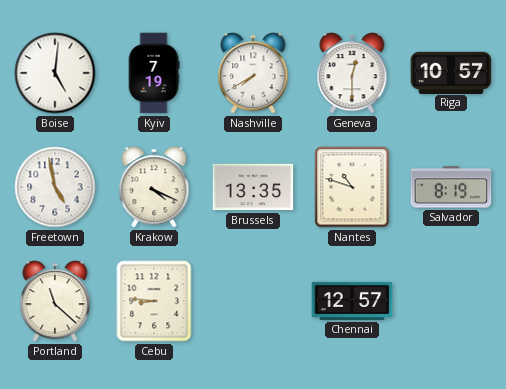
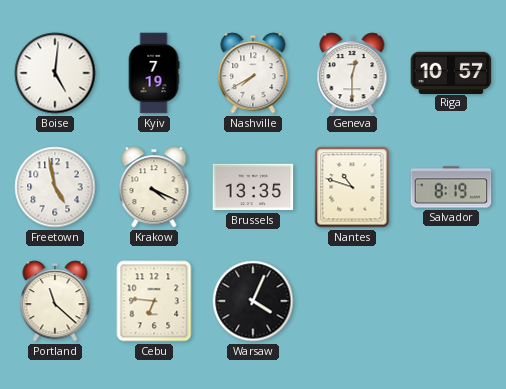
Cebu: 8:46 -> 6:46
Warsaw: none -> 4:04
Chennai: 12:57 -> none
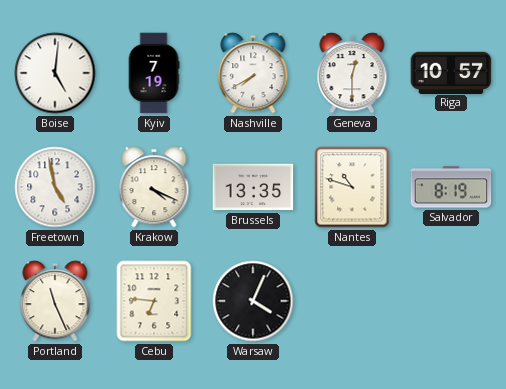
Portland: 11:22 -> 11:26
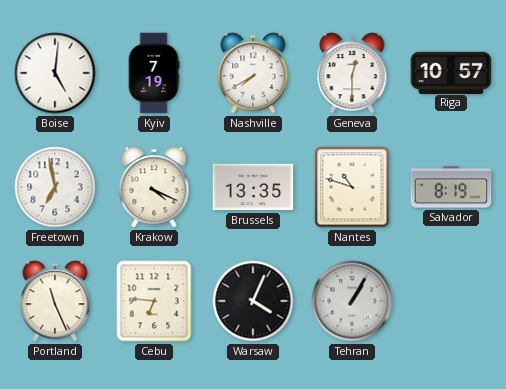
Freetown: 4:58 -> 6:58
Tehran: none -> 1:05
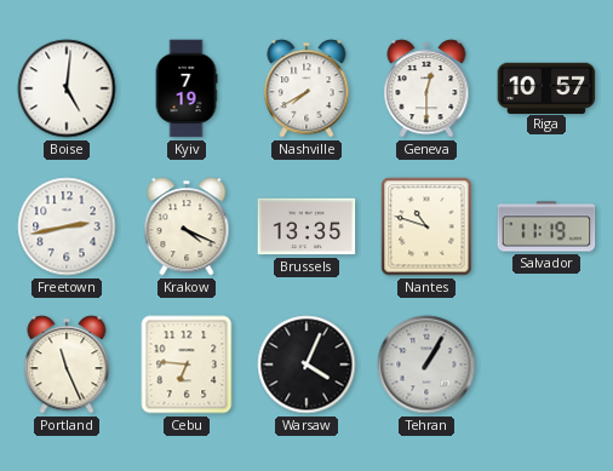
Freetown: 6:58 -> 2:43
Salvador: 8:19 -> 11:19
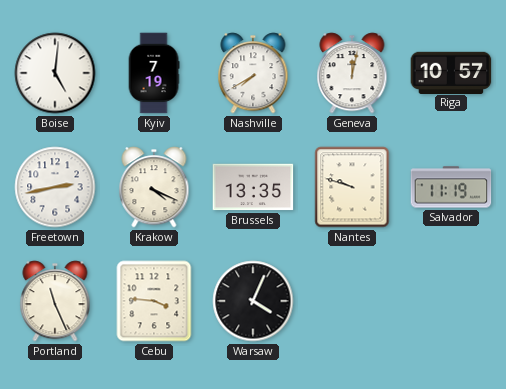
Geneva: 12:30 -> 12:02
Nantes: 10:48 -> 9:48
Cebu: 6:46 -> 3:46
Tehran: 1:05 -> none
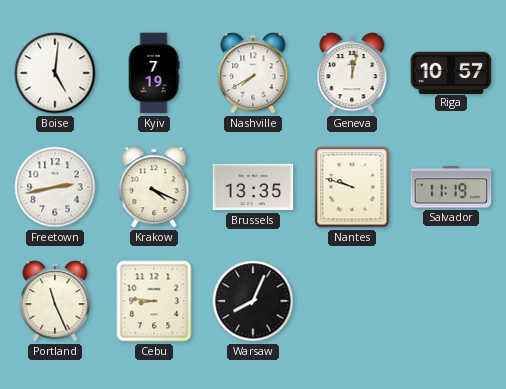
Cebu: 3:46 -> 8:46
Warsaw: 4:04 -> 8:04
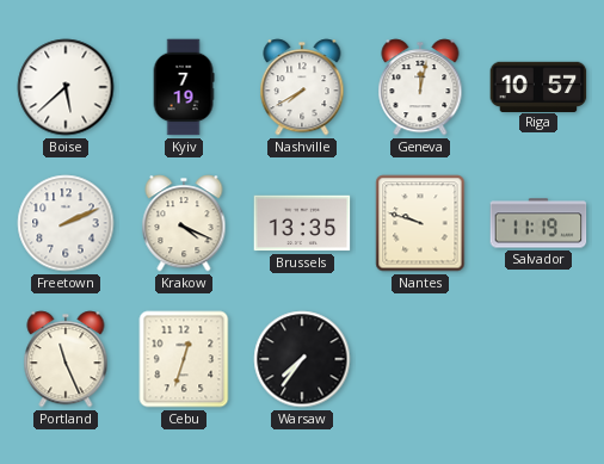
Boise: 5:01 -> 5:38
Freetown: 2:43 -> 2:11
Cebu: 8:46 -> 12:33
Warsaw: 8:04 -> 7:36
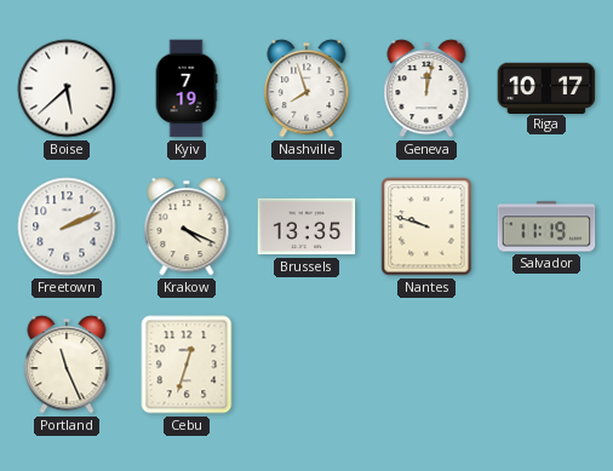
Nashville: 7:40 -> 7:57
Riga: 10:57 -> 10:17
Warsaw: 7:36 -> none
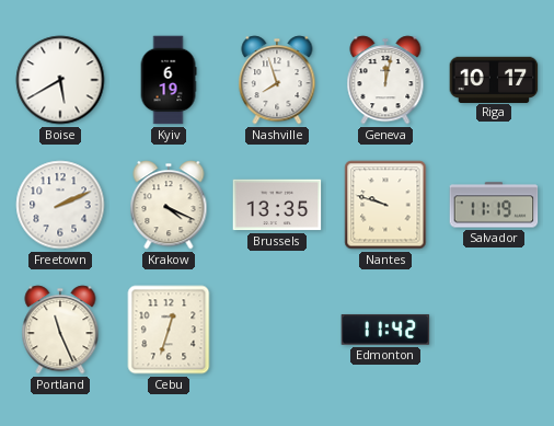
Boise: 5:38 -> 5:40
Kyiv: 7:19 -> 6:19
Edmonton: none -> 11:42
